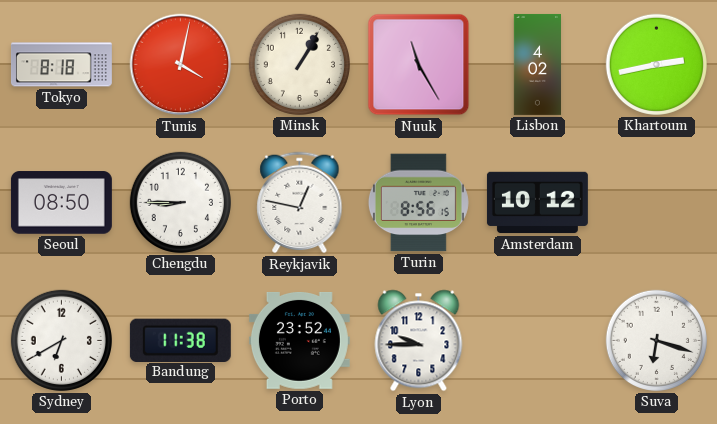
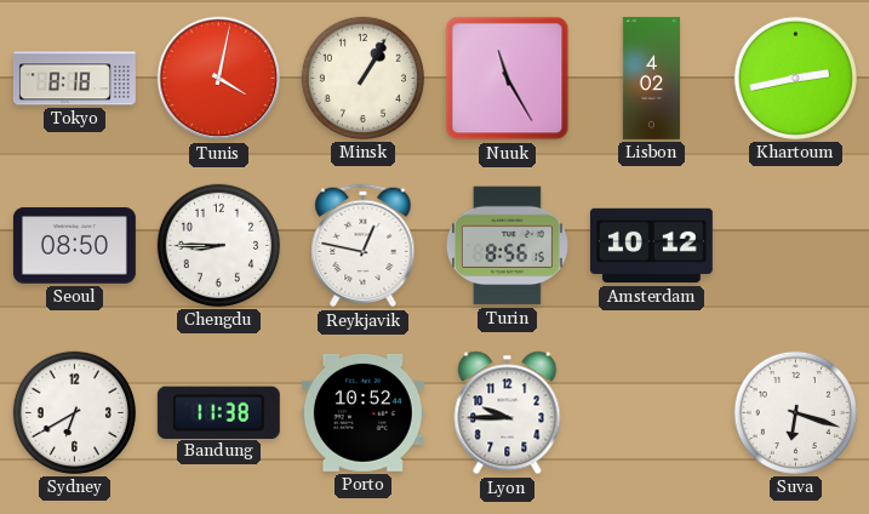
Porto: 23:52 -> 10:52
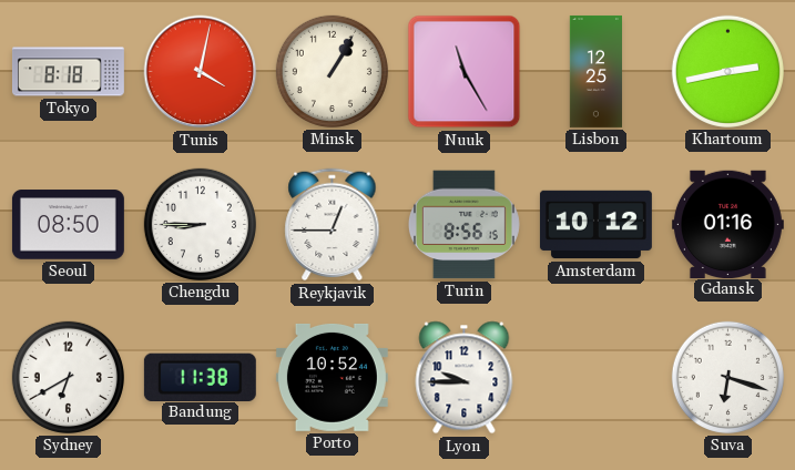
Lisbon: 4:02 -> 12:25
Reykjavik: 12:47 -> 12:45
Gdansk: none -> 01:16
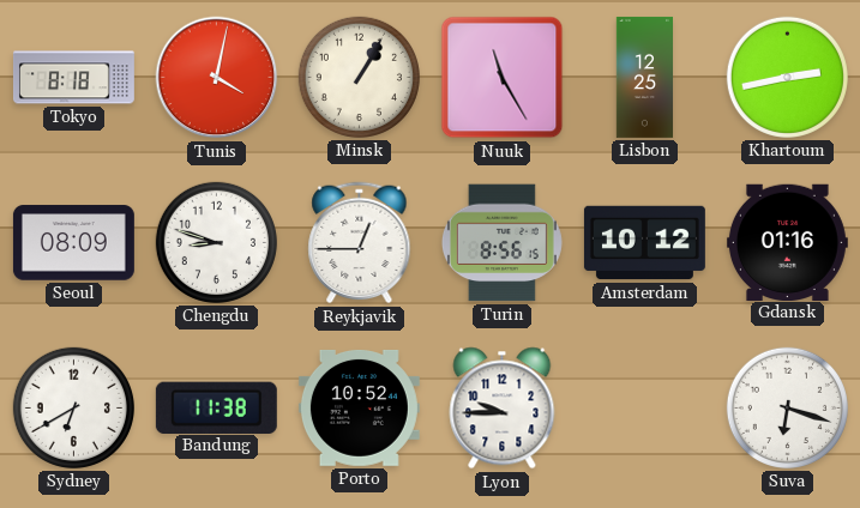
Seoul: 08:50 -> 08:09
Chengdu: 8:45 -> 8:48
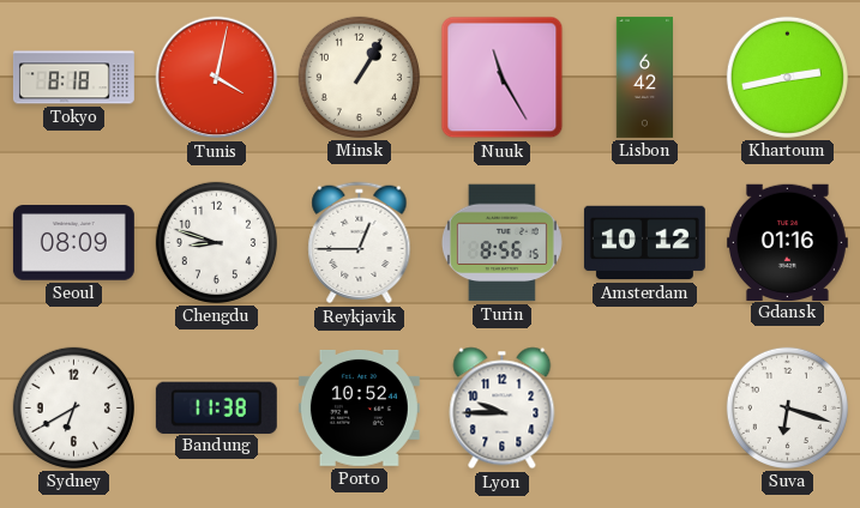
Lisbon: 12:25 -> 6:42
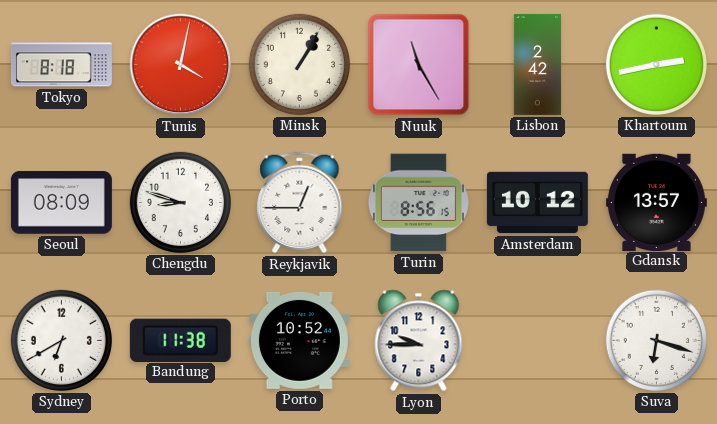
Lisbon: 6:42 -> 2:42
Gdansk: 01:16 -> 13:57
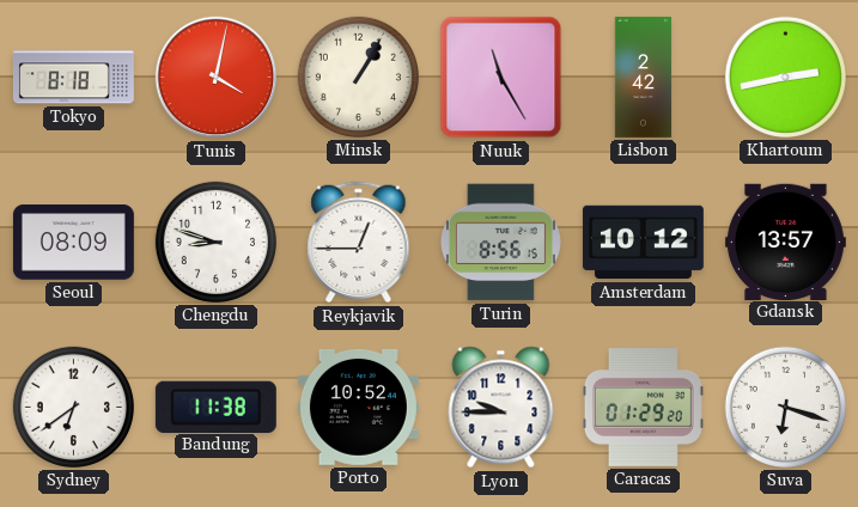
Sydney: 6:40 -> 6:39
Caracas: none -> 01:29
